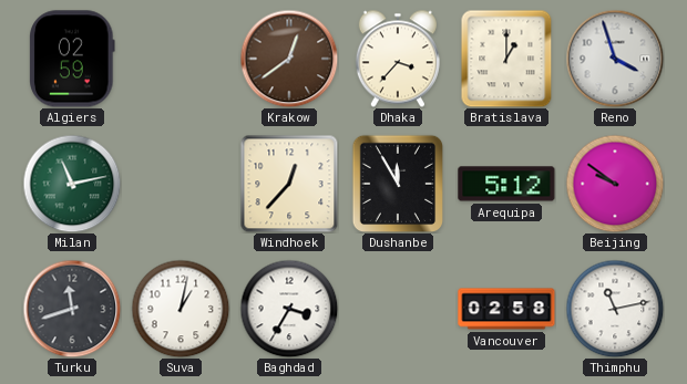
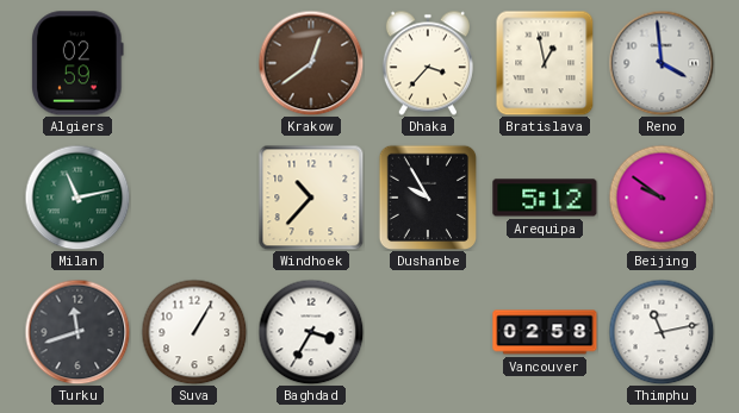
Bratislava: 1:00 -> 12:58
Reno: 3:57 -> 3:59
Windhoek: 12:37 -> 10:37
Dushanbe: 11:55 -> 9:55
Suva: 1:02 -> 1:05
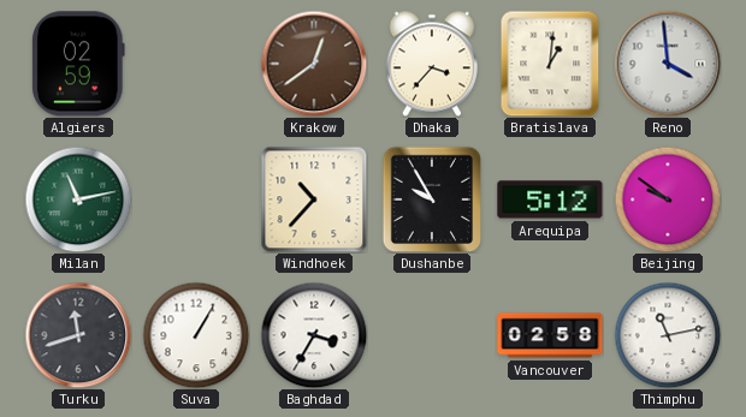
Bratislava: 12:58 -> 1:01
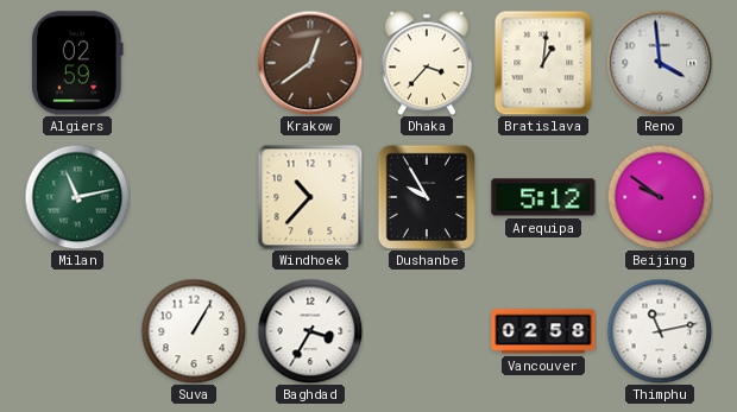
Turku: 11:42 -> none
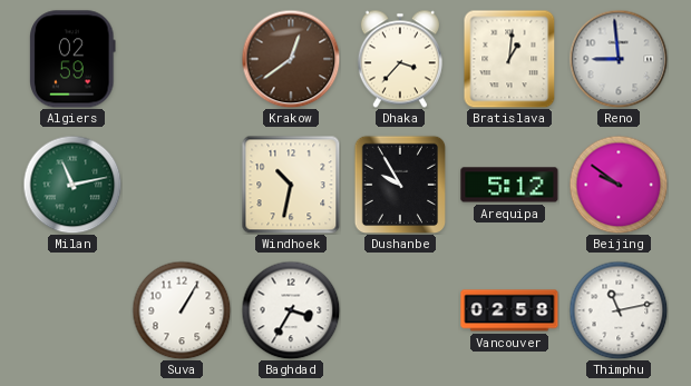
Reno: 3:59 -> 8:59
Windhoek: 10:37 -> 10:32
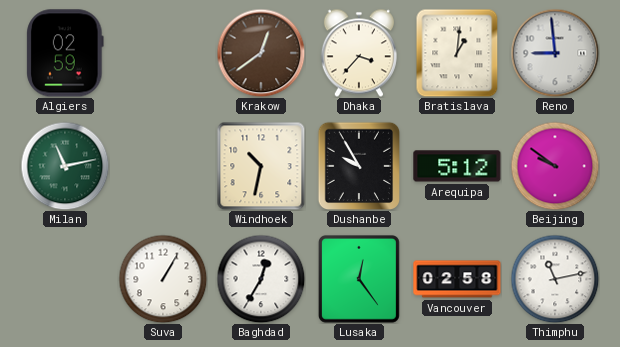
Baghdad: 3:35 -> 12:35
Lusaka: none -> 12:24
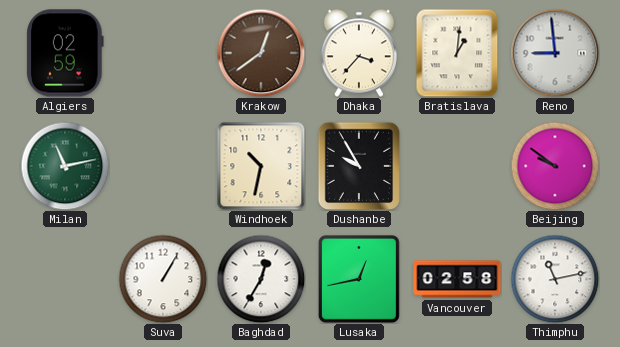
Arequipa: 5:12 -> none
Lusaka: 12:24 -> 12:43
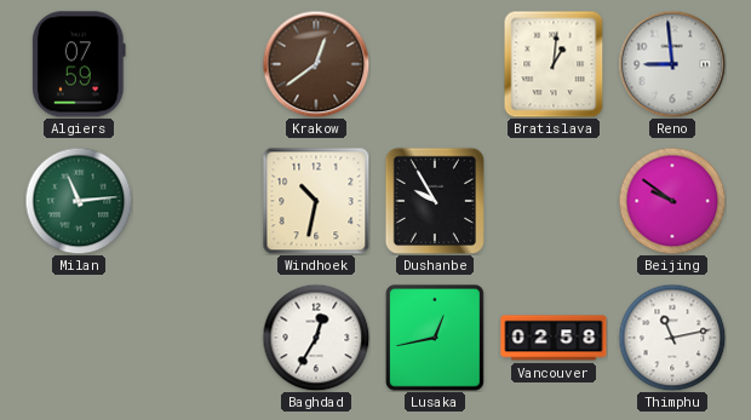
Algiers: 02:59 -> 07:59
Dhaka: 3:37 -> none
Milan: 11:13 -> 11:14
Suva: 1:05 -> none
